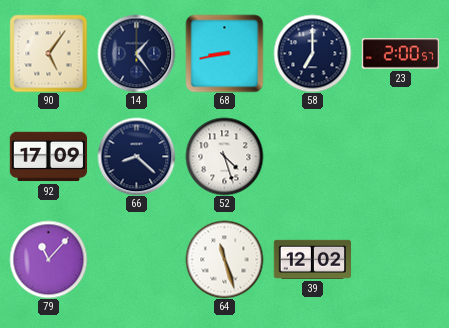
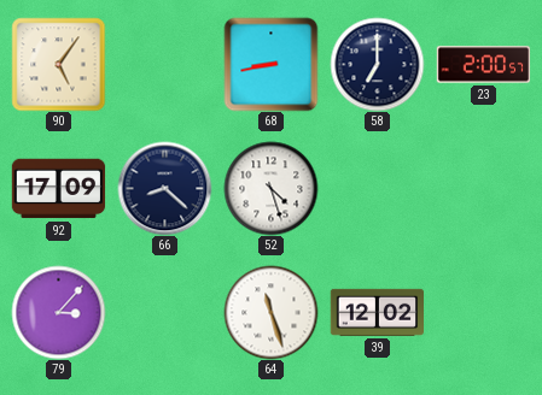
14: 1:24 -> none
79: 11:07 -> 3:07
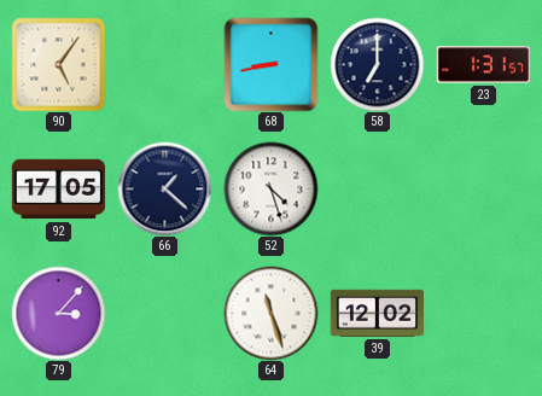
23: 2:00 -> 1:31
92: 17:09 -> 17:05
66: 8:22 -> 1:22
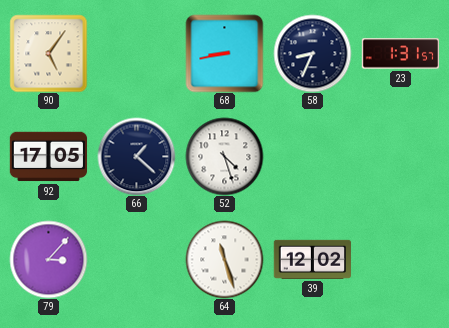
58: 7:00 -> 8:34
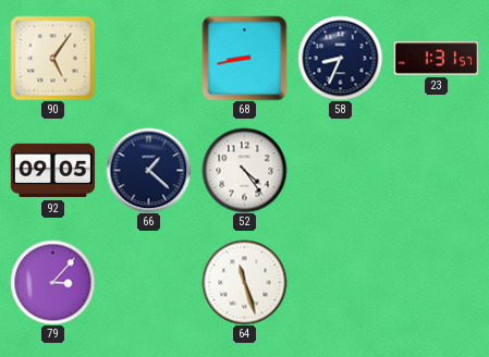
92: 17:05 -> 09:05
52: 4:27 -> 4:24
39: 12:02 -> none
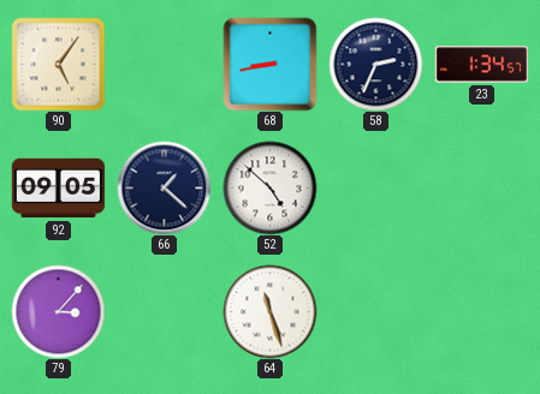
58: 8:34 -> 2:34
23: 1:31 -> 1:34
52: 4:24 -> 4:52
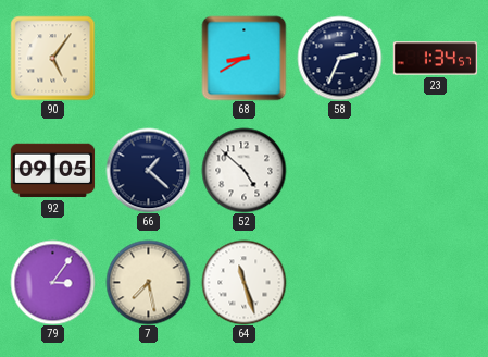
68: 8:43 -> 8:40
79: 3:07 -> 3:06
7: none -> 7:28
